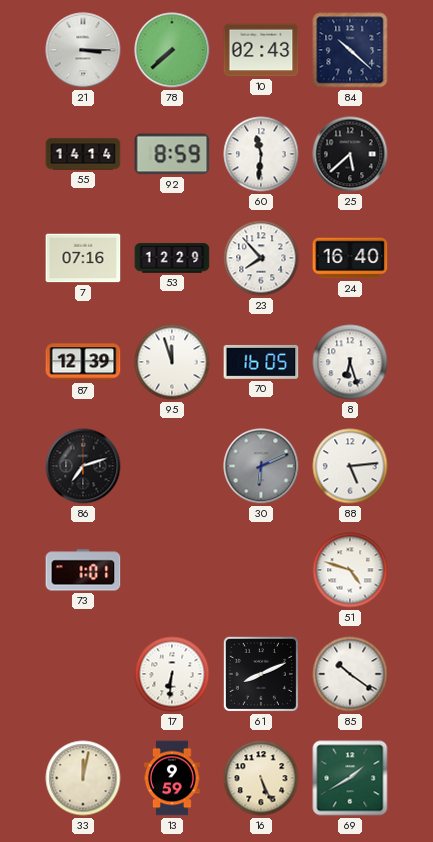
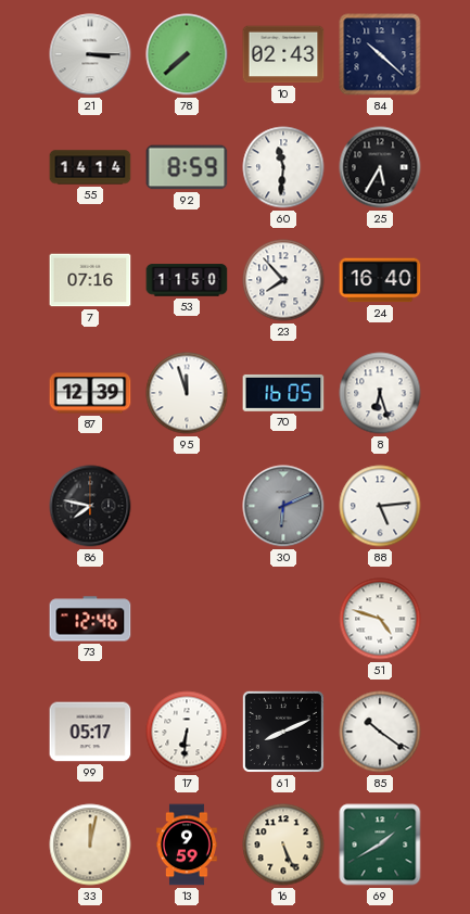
25: 5:38 -> 5:35
53: 12:29 -> 11:50
86: 7:12 -> 7:47
73: 1:01 -> 12:46
99: none -> 05:17
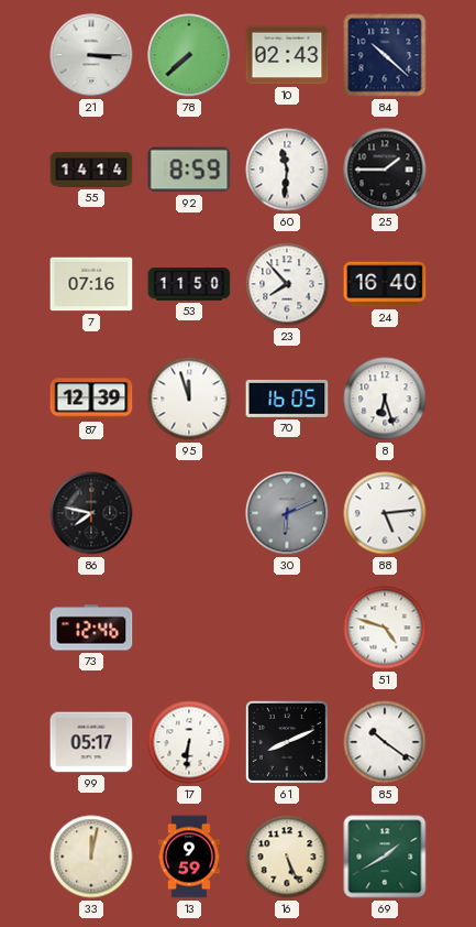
25: 5:35 -> 1:45
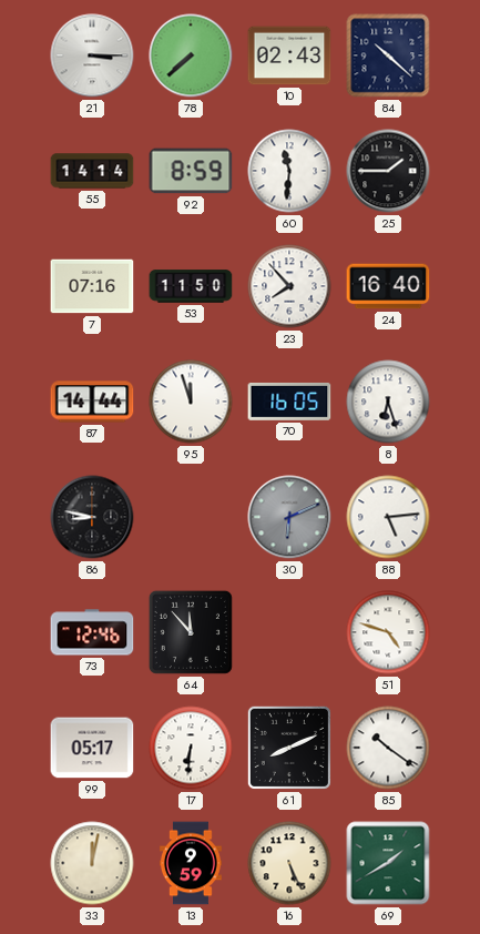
87: 12:39 -> 14:44
86: 7:47 -> 8:47
64: none -> 11:53
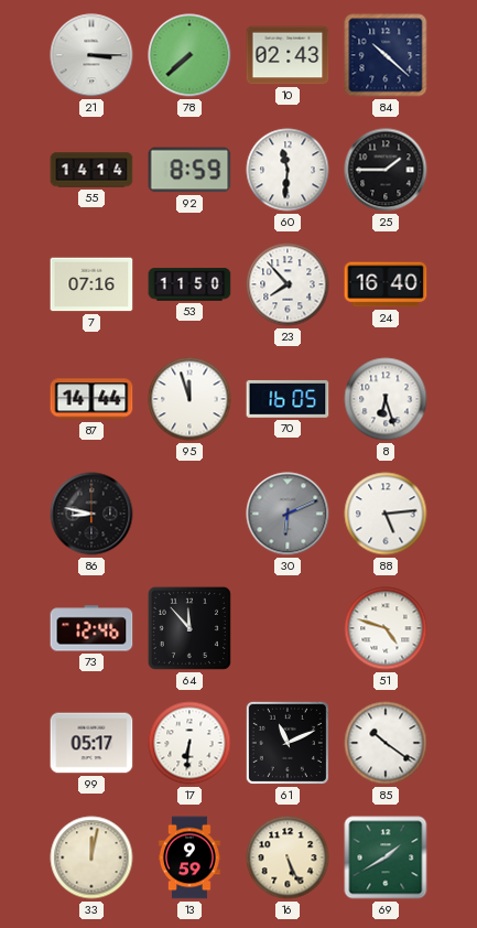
61: 8:11 -> 11:11
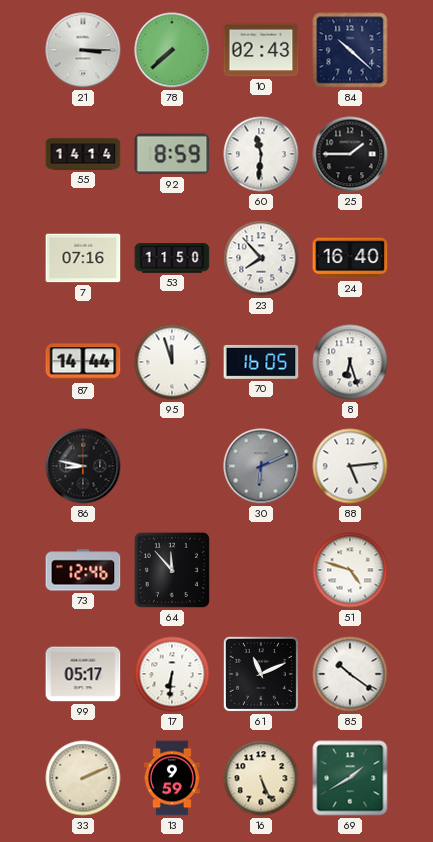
33: 12:02 -> 2:11
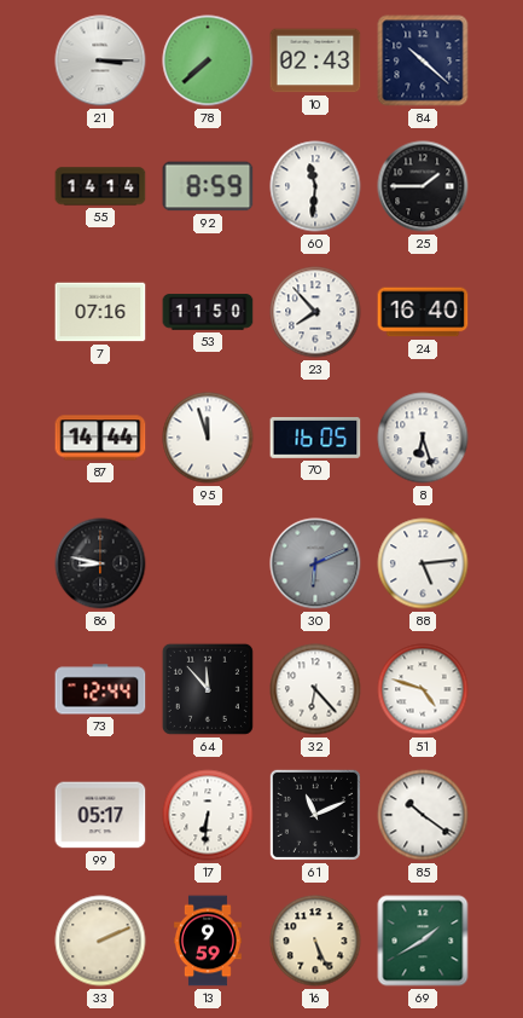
73: 12:46 -> 12:44
32: none -> 6:23
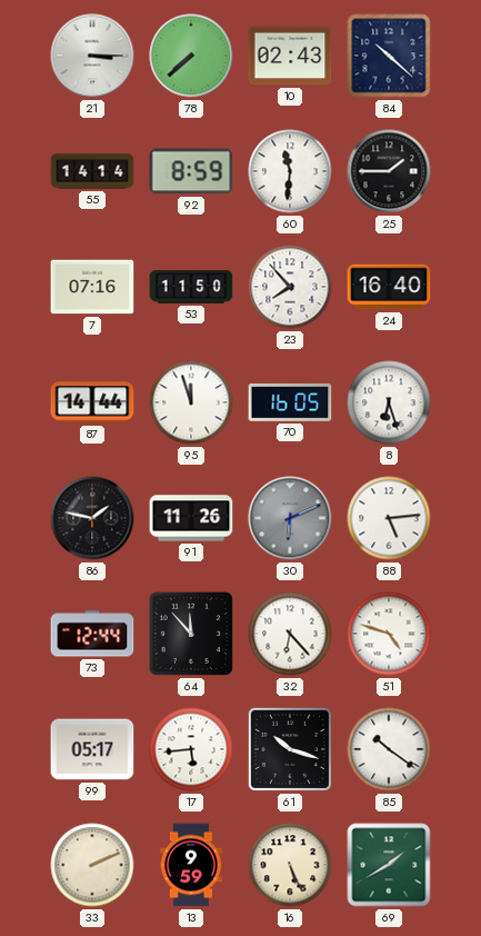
86: 8:47 -> 1:47
91: none -> 11:26
17: 6:31 -> 5:44
61: 11:11 -> 10:18
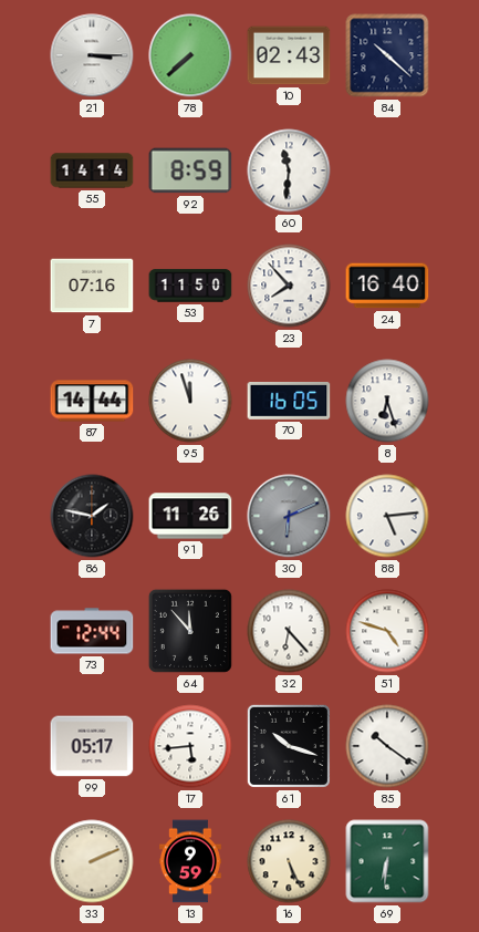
25: 1:45 -> none
69: 1:40 -> 6:31
